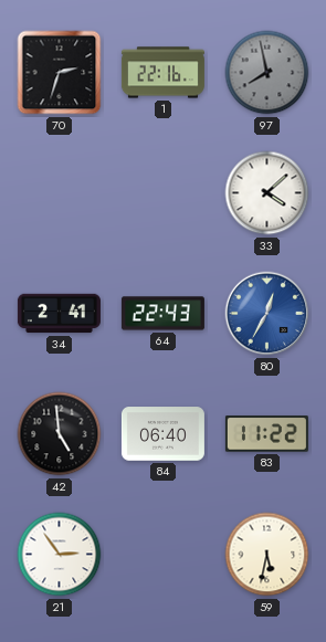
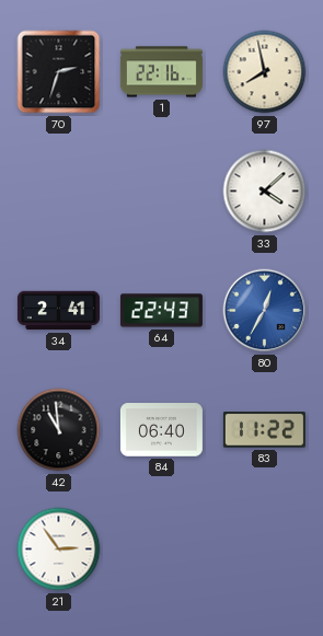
97 dial: grey -> cream
42: 4:59 -> 10:59
59: 5:32 -> none
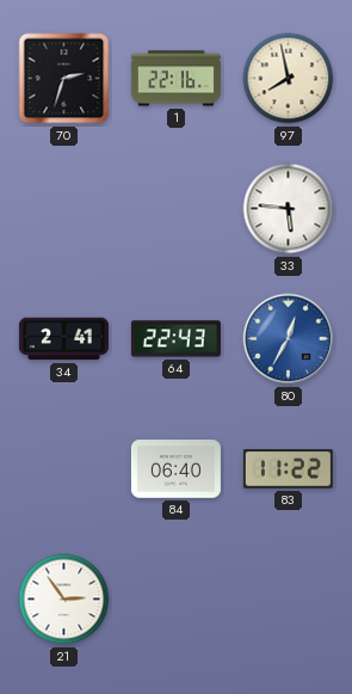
33: 4:08 -> 5:46
42: 10:59 -> none
